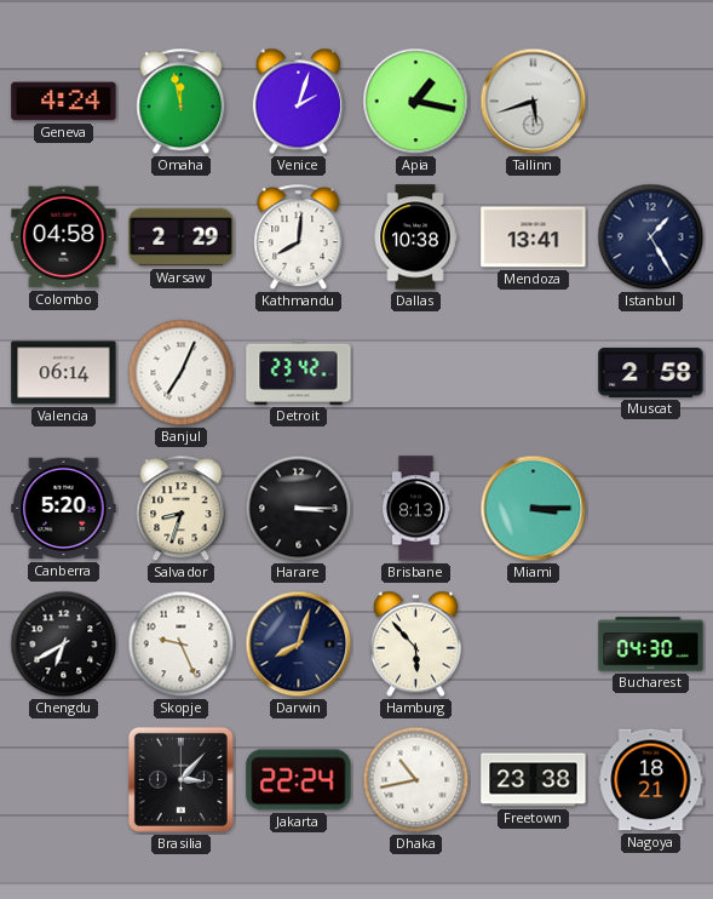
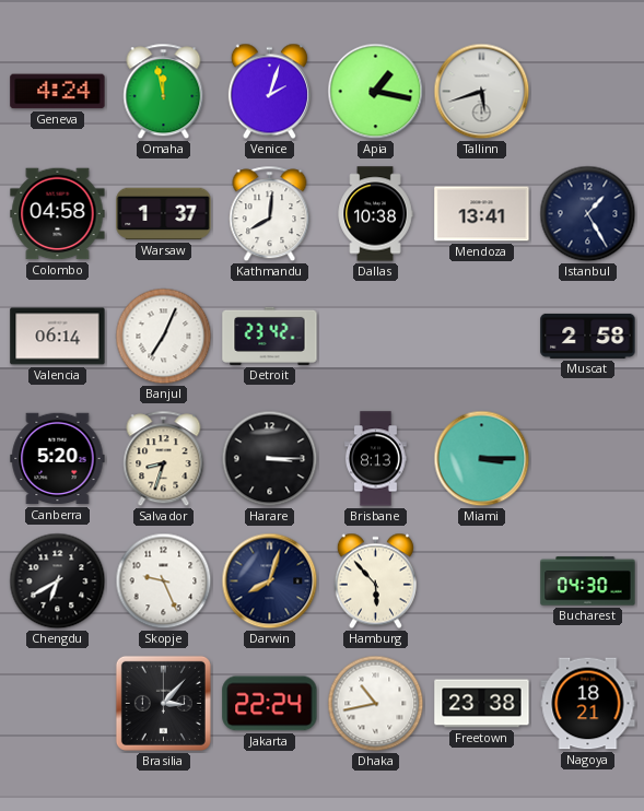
Warsaw: 2:29 -> 1:37
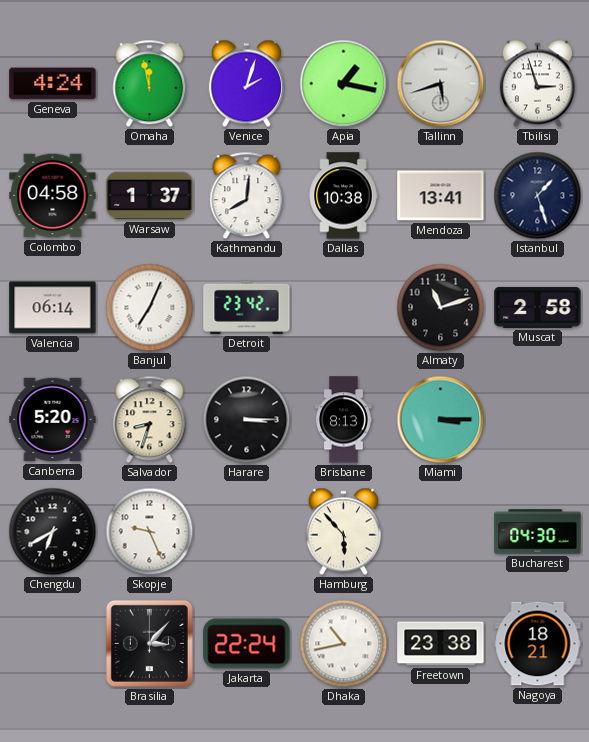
Tbilisi: none -> 2:57
Istanbul: 1:25 -> 1:27
Almaty: none -> 11:12
Darwin: 8:03 -> none
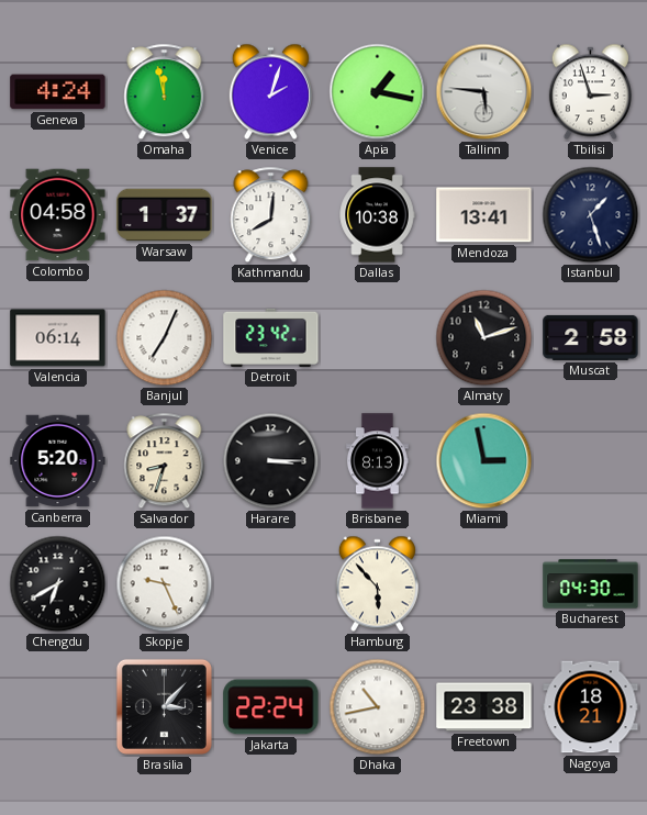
Tallinn: 5:42 -> 5:46
Miami: 3:15 -> 2:58
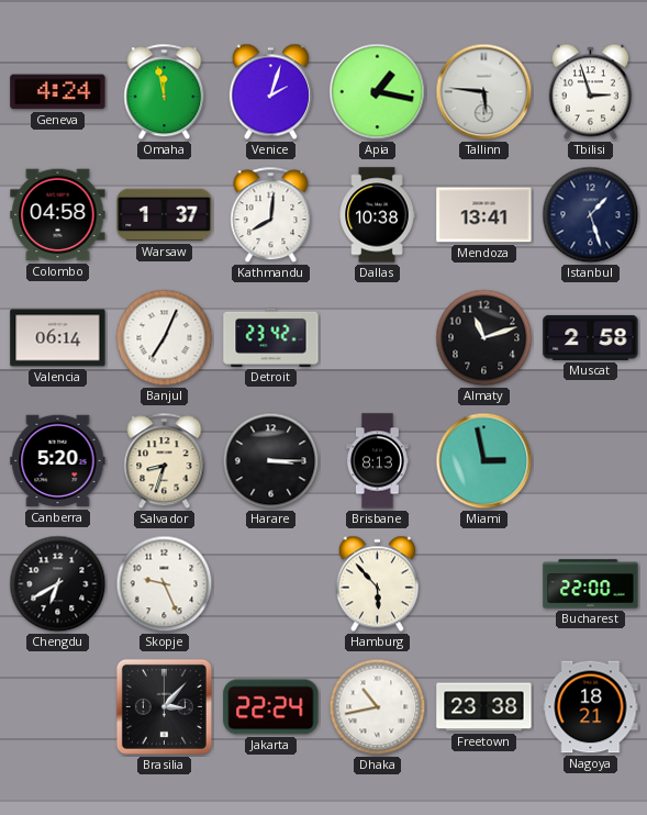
Bucharest: 04:30 -> 22:00
